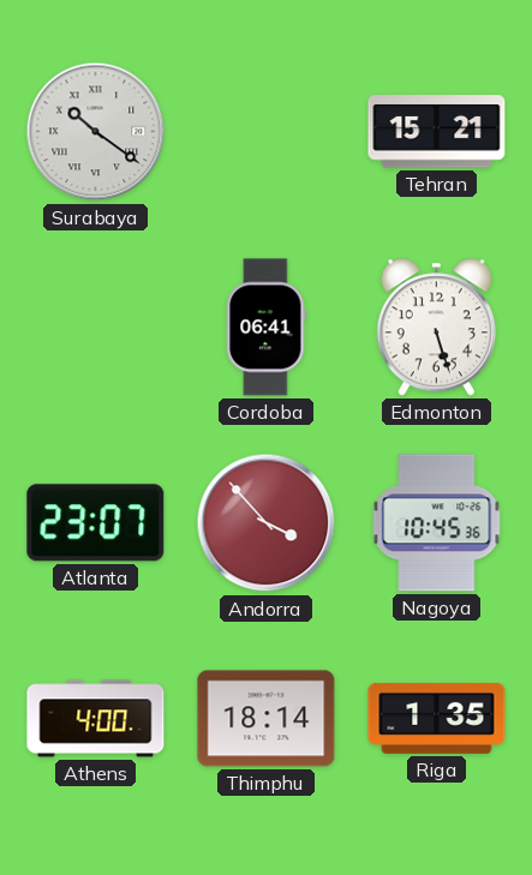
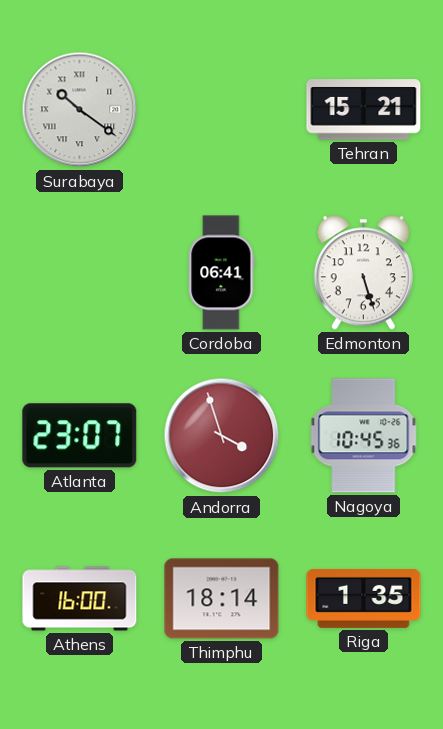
Andorra: 3:53 -> 3:57
Athens: 4:00 -> 16:00
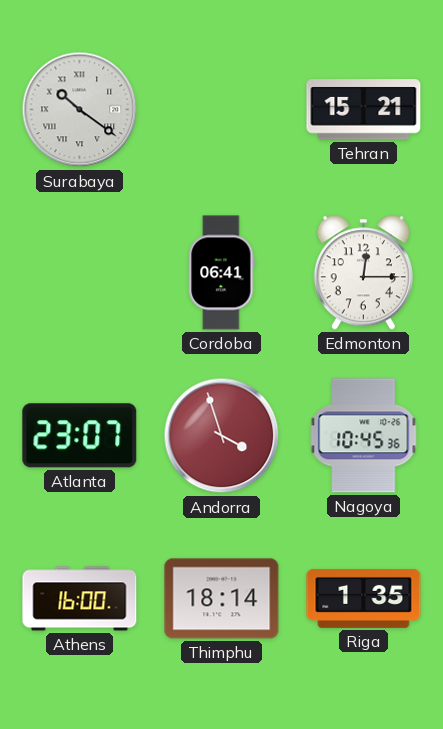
Edmonton: 5:27 -> 12:15
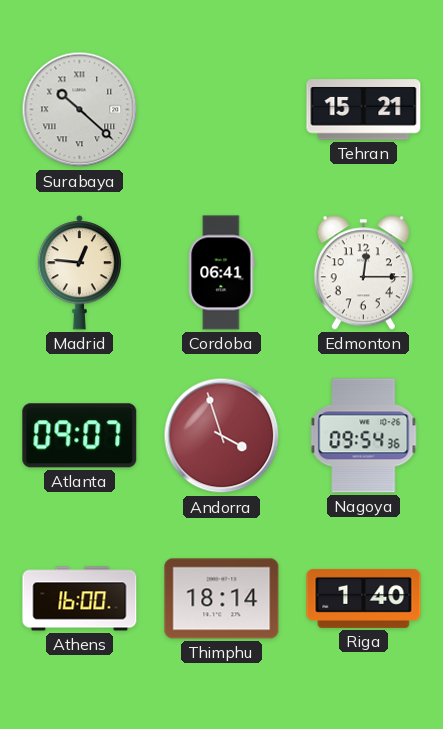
Surabaya: 10:21 -> 10:22
Madrid: none -> 12:46
Atlanta: 23:07 -> 09:07
Nagoya: 10:45 -> 09:54
Riga: 1:35 -> 1:40
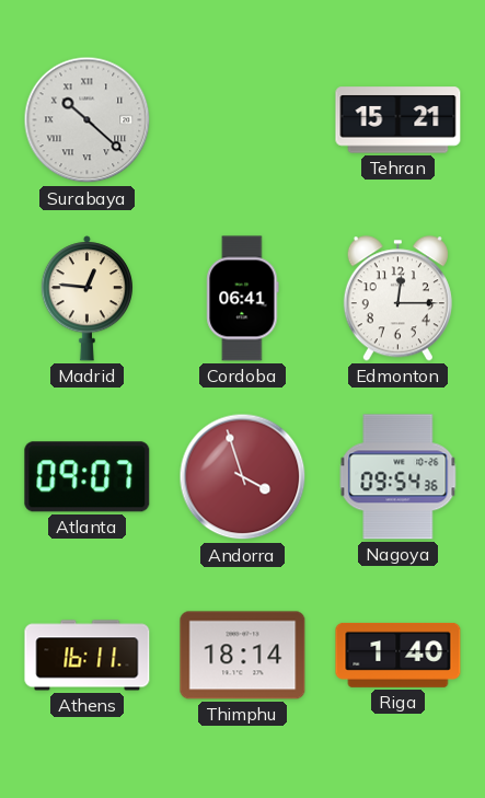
Athens: 16:00 -> 16:11
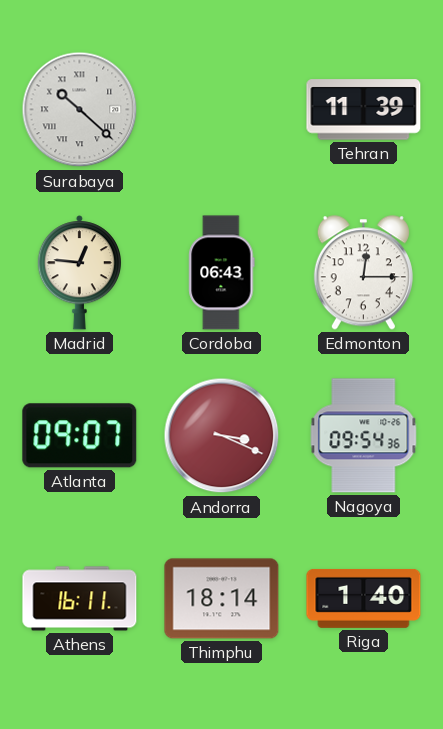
Tehran: 15:21 -> 11:39
Cordoba: 06:41 -> 06:43
Andorra: 3:57 -> 3:19
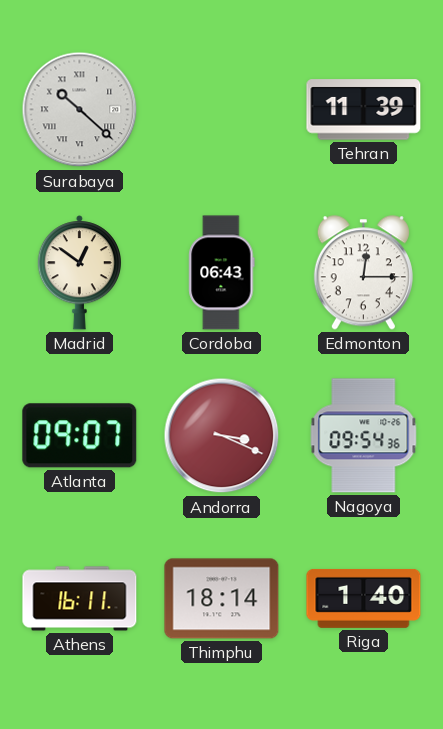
Madrid: 12:46 -> 12:51
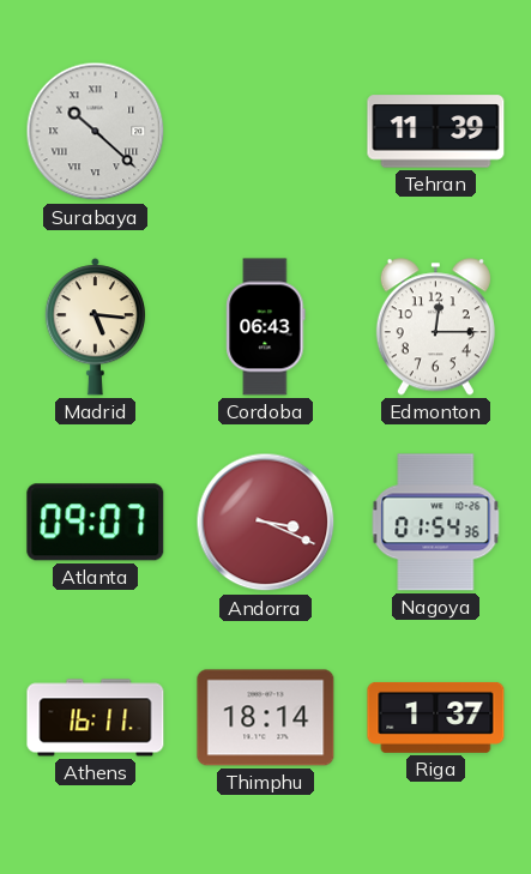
Madrid: 12:51 -> 5:16
Nagoya: 09:54 -> 01:54
Riga: 1:40 -> 1:37
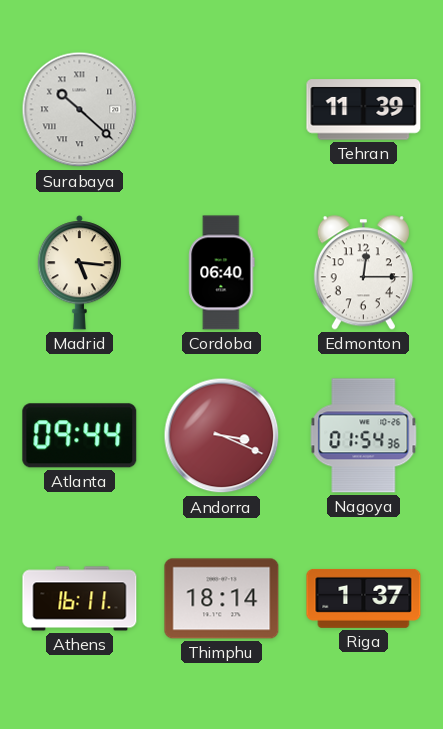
Cordoba: 06:43 -> 06:40
Atlanta: 09:07 -> 09:44
